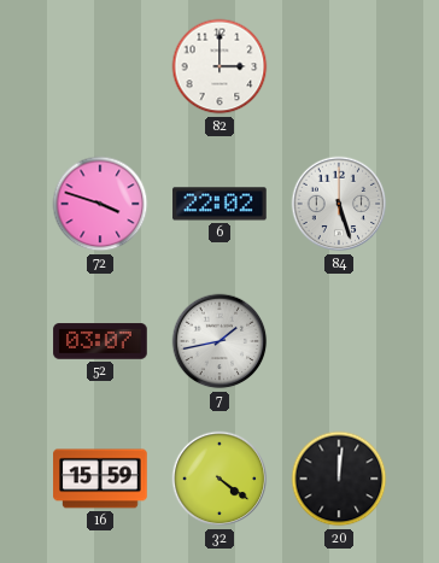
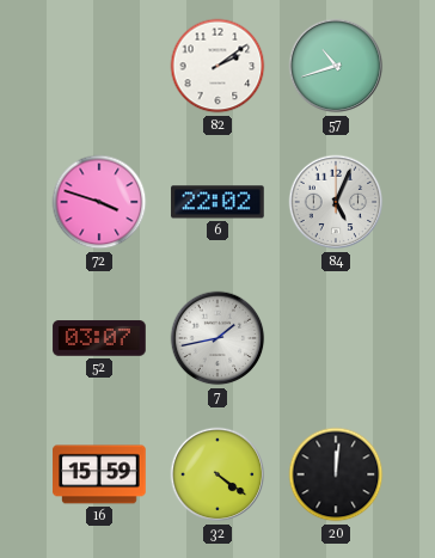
82: 3:00 -> 2:09
57: none -> 10:42
84: 5:27 -> 5:04
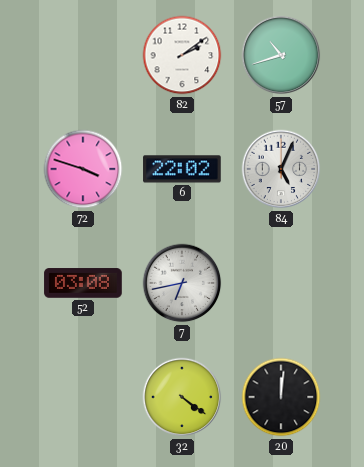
52: 03:07 -> 03:08
7: 1:43 -> 6:43
16: 15:59 -> none
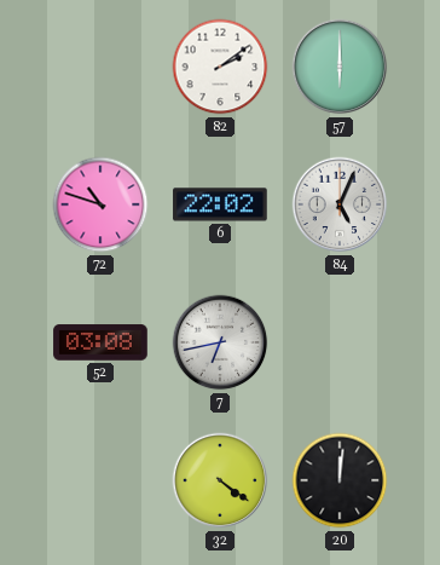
57: 10:42 -> 6:00
72: 3:48 -> 10:48
